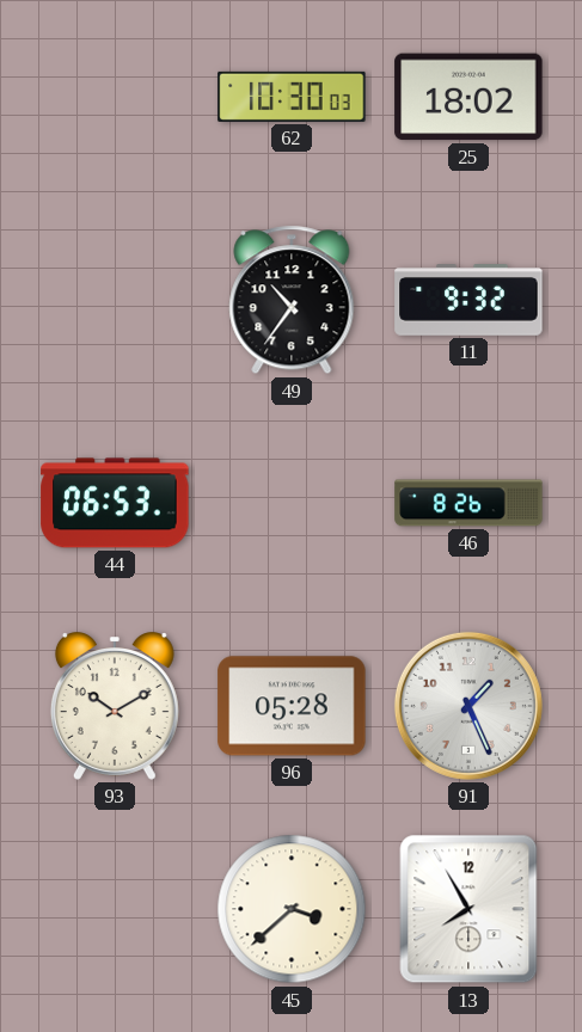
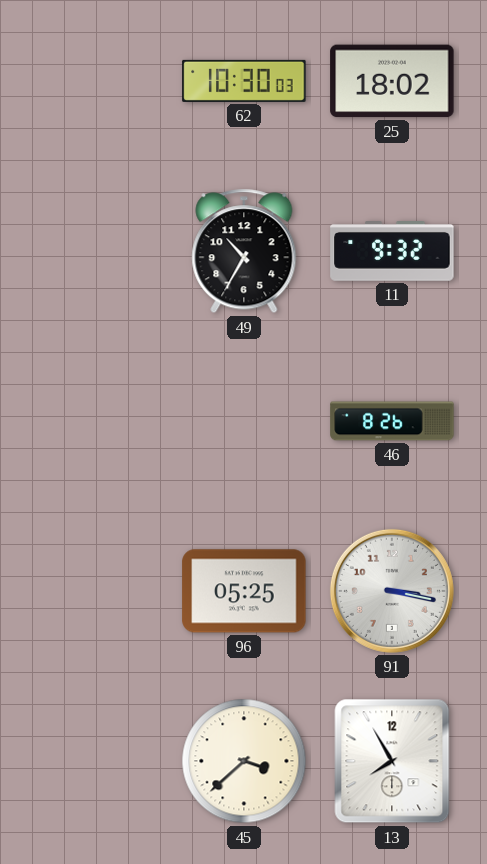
49: 10:36 -> 10:35
44: 06:53 -> none
93: 10:10 -> none
96: 05:28 -> 05:25
91: 1:26 -> 3:17
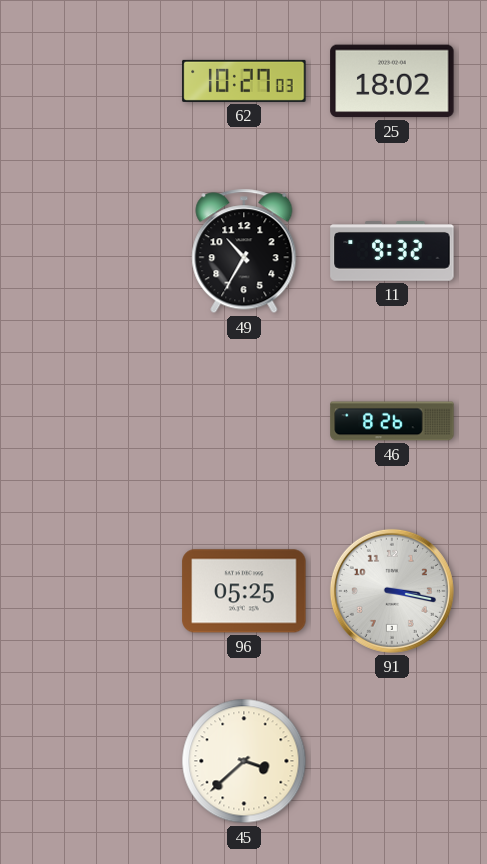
62: 10:30 -> 10:27
13: 7:55 -> none
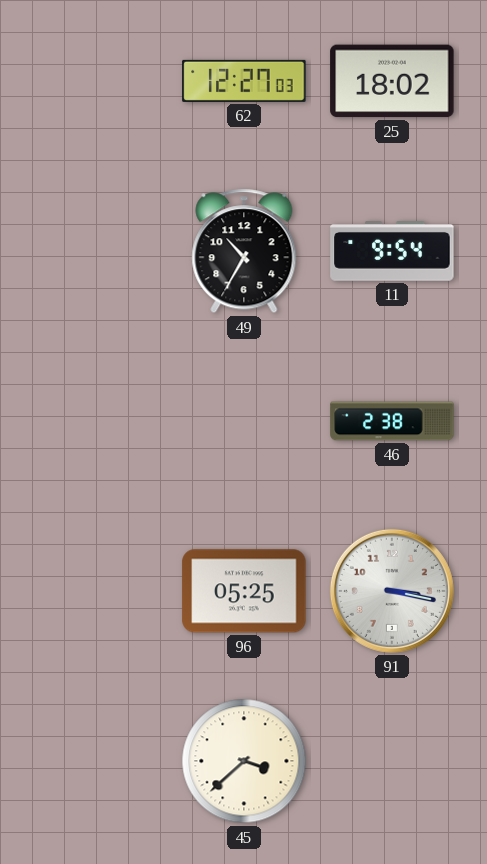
62: 10:27 -> 12:27
11: 9:32 -> 9:54
46: 8:26 -> 2:38
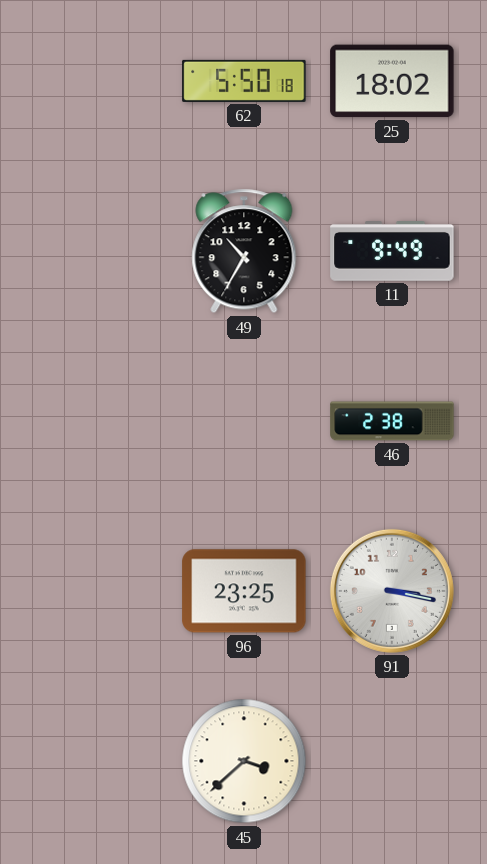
62: 12:27 -> 5:50
11: 9:54 -> 9:49
96: 05:25 -> 23:25
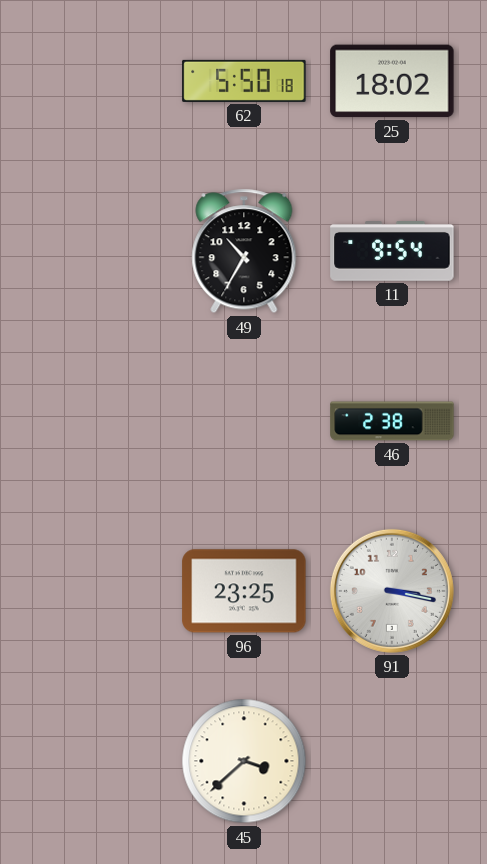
11: 9:49 -> 9:54
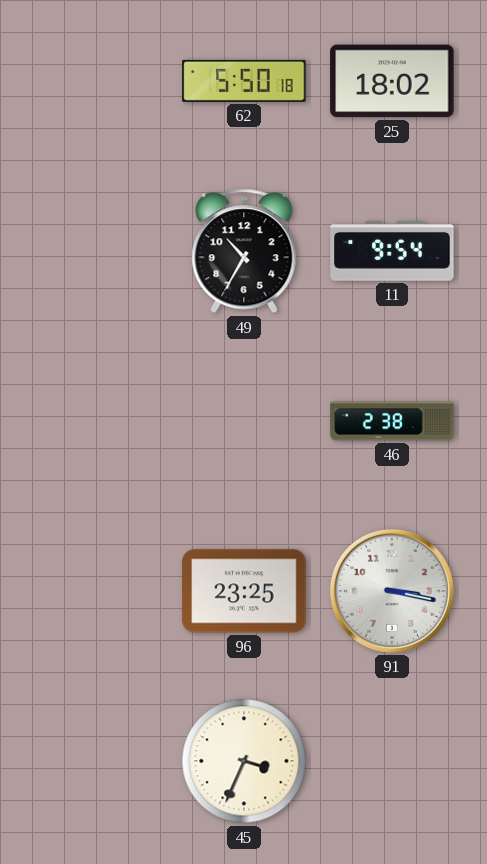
45: 3:38 -> 3:34
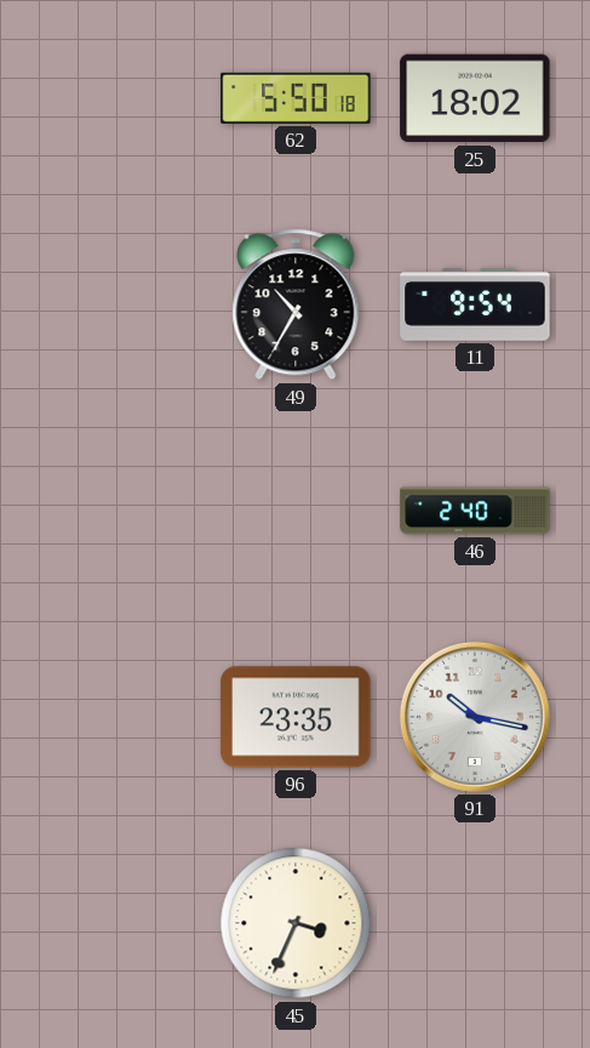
46: 2:38 -> 2:40
96: 23:25 -> 23:35
91: 3:17 -> 10:17
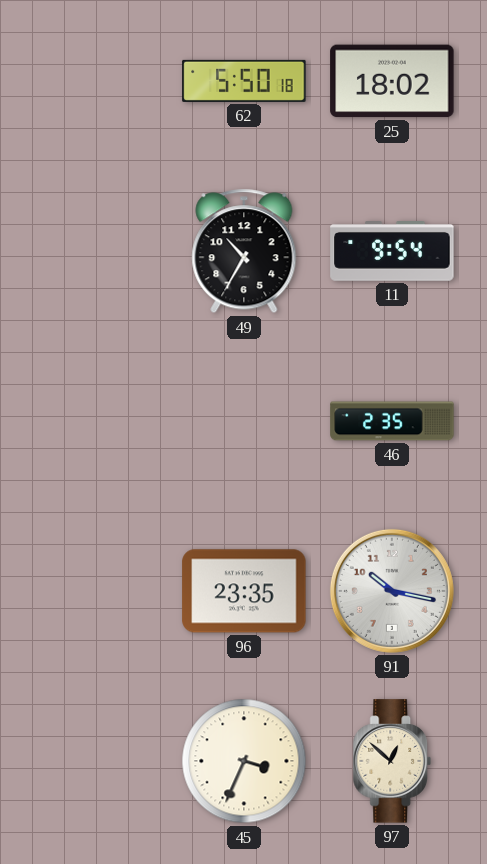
46: 2:40 -> 2:35
97: none -> 12:52
